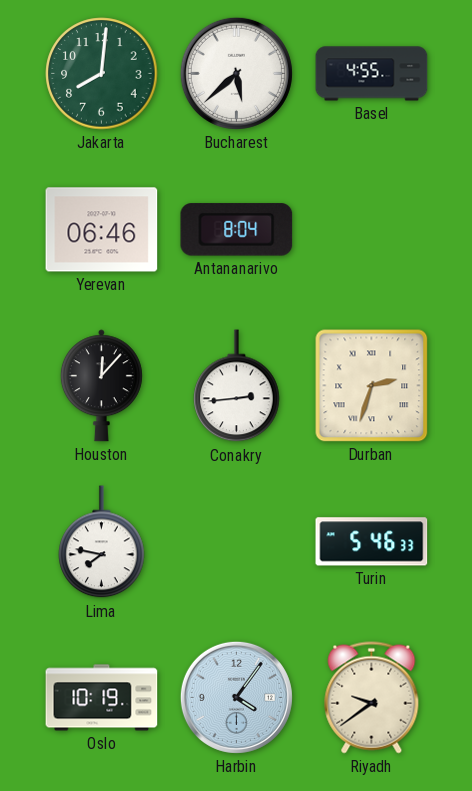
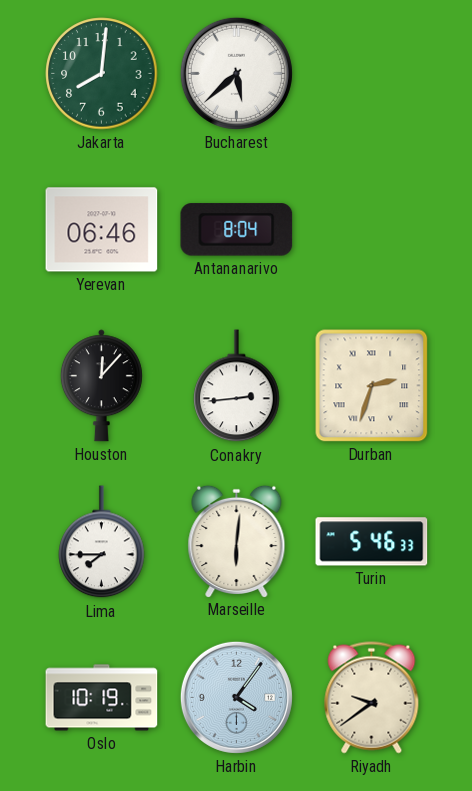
Basel: 4:55 -> none
Lima: 7:47 -> 7:45
Marseille: none -> 6:01
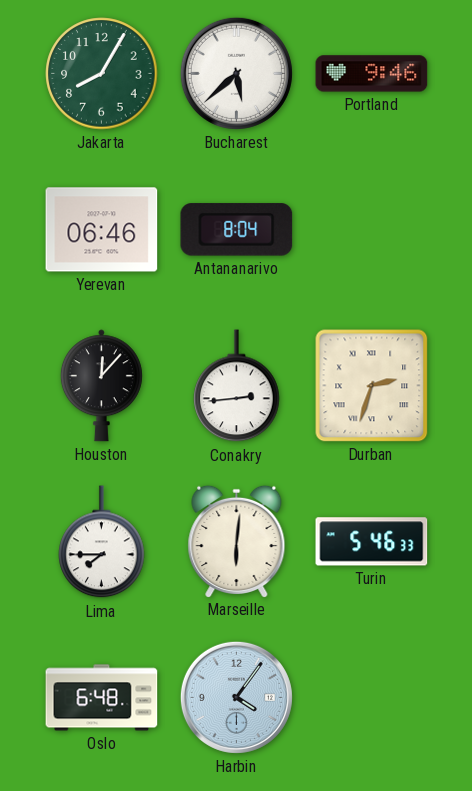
Jakarta: 8:01 -> 8:05
Portland: none -> 9:46
Oslo: 10:19 -> 6:48
Riyadh: 9:39 -> none
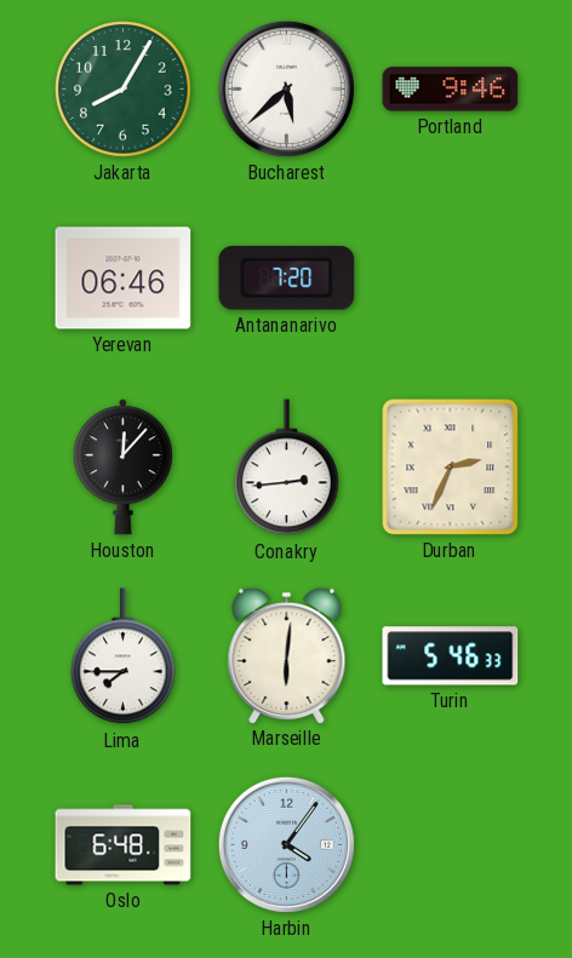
Antananarivo: 8:04 -> 7:20
Durban: 2:33 -> 2:34
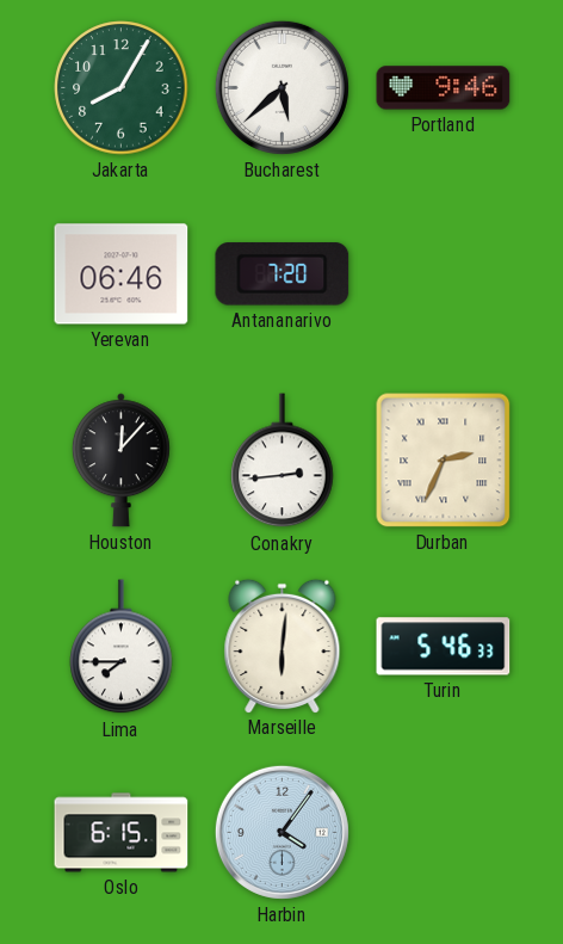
Oslo: 6:48 -> 6:15
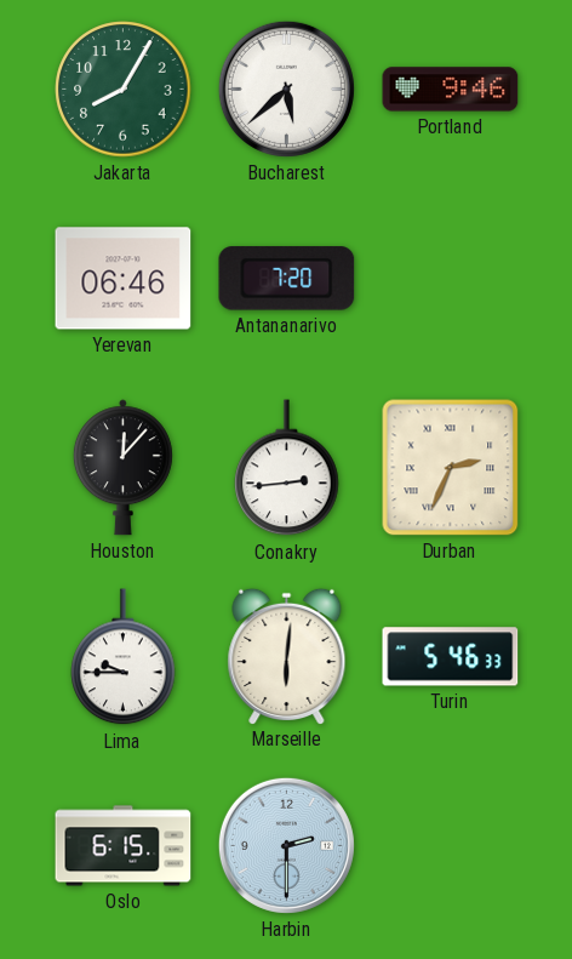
Lima: 7:45 -> 9:45
Harbin: 4:06 -> 2:30
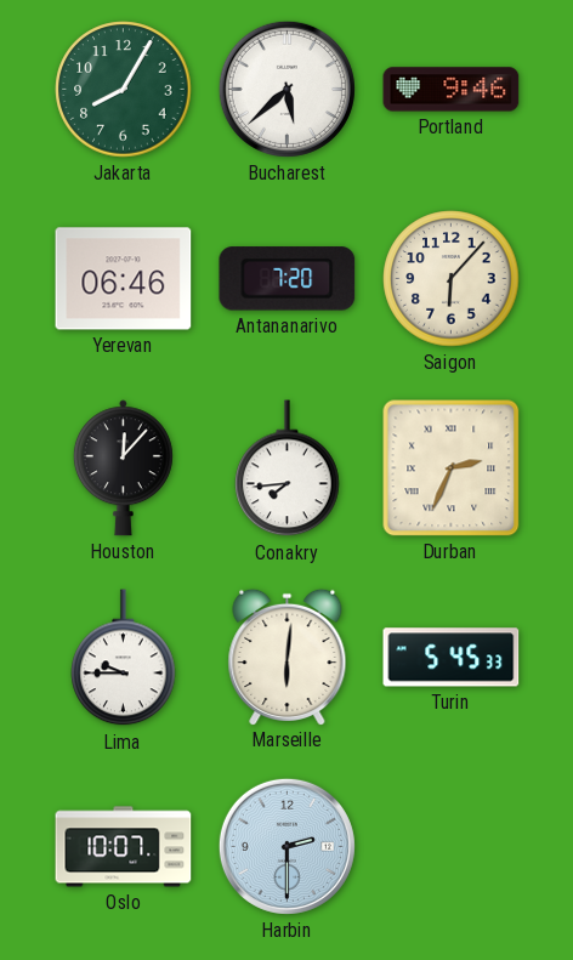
Saigon: none -> 6:07
Conakry: 2:44 -> 7:44
Turin: 5:46 -> 5:45
Oslo: 6:15 -> 10:07
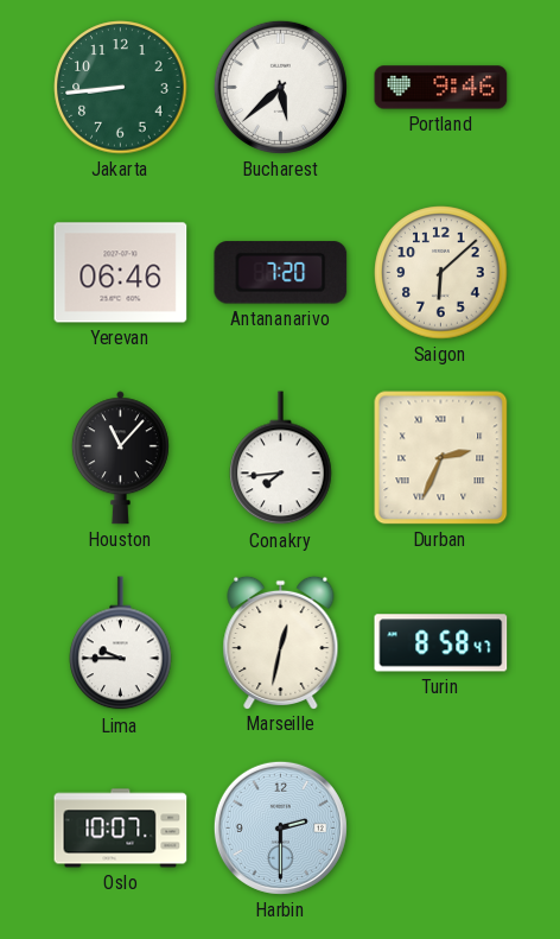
Jakarta: 8:05 -> 8:44
Saigon: 6:07 -> 6:08
Houston: 12:07 -> 11:07
Marseille: 6:01 -> 12:32
Turin: 5:45 -> 8:58
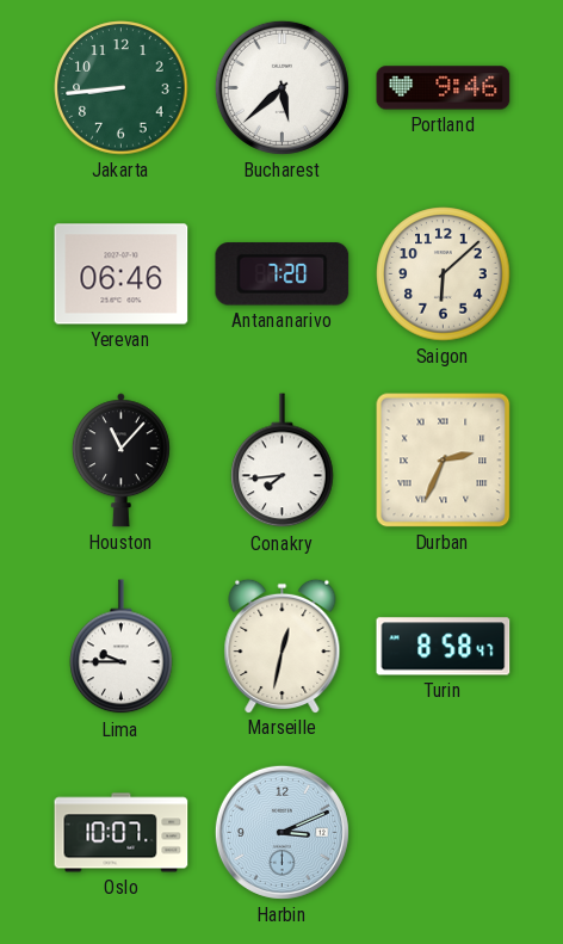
Harbin: 2:30 -> 3:11
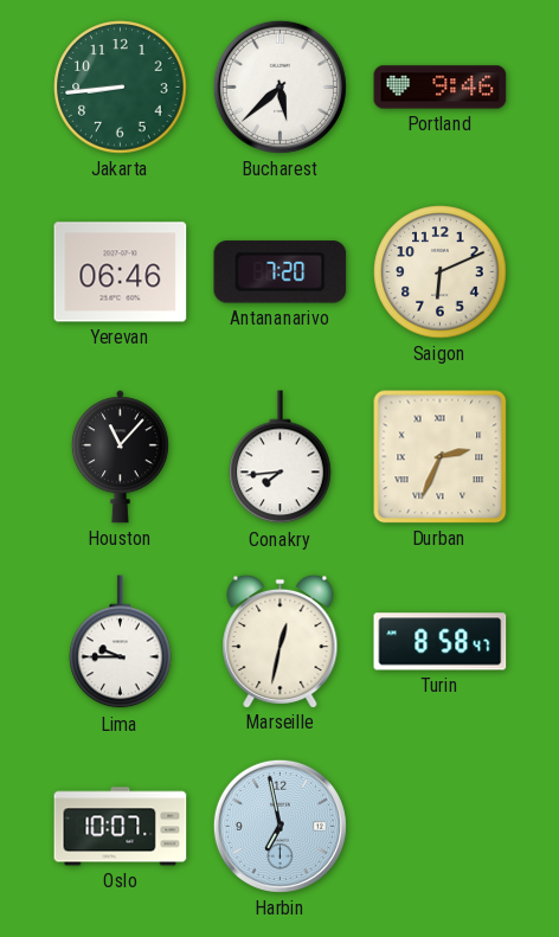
Saigon: 6:08 -> 6:11
Harbin: 3:11 -> 6:58
